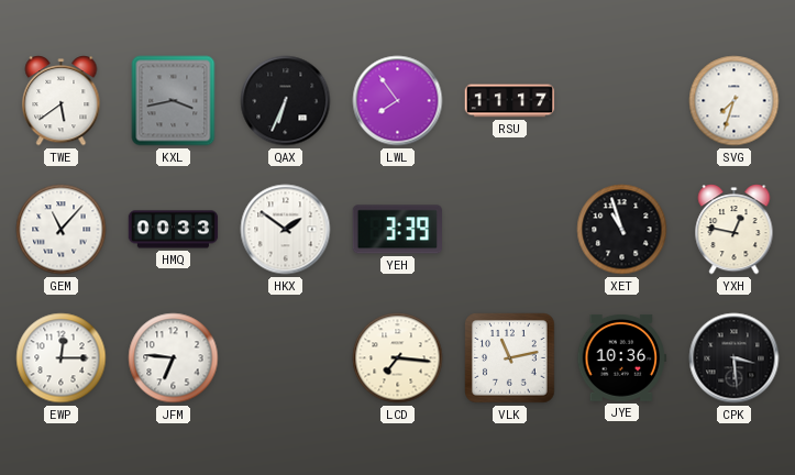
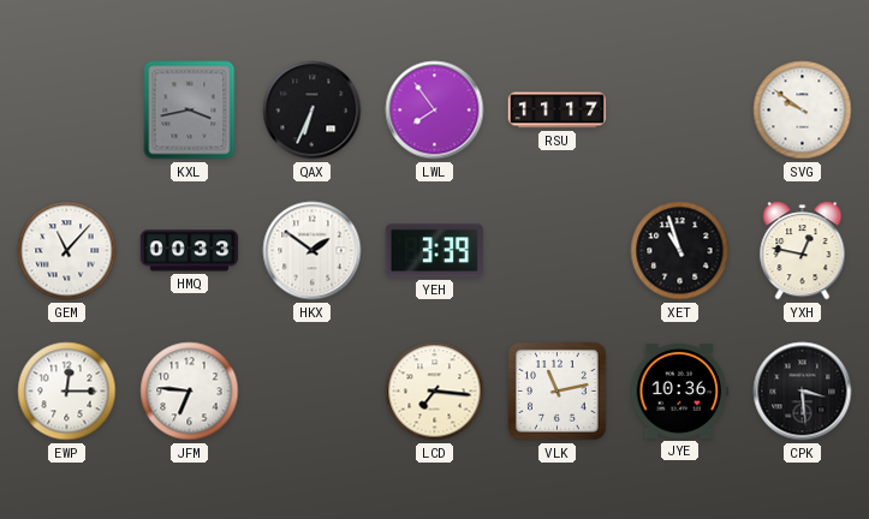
TWE: 5:39 -> none
SVG: 7:33 -> 9:51
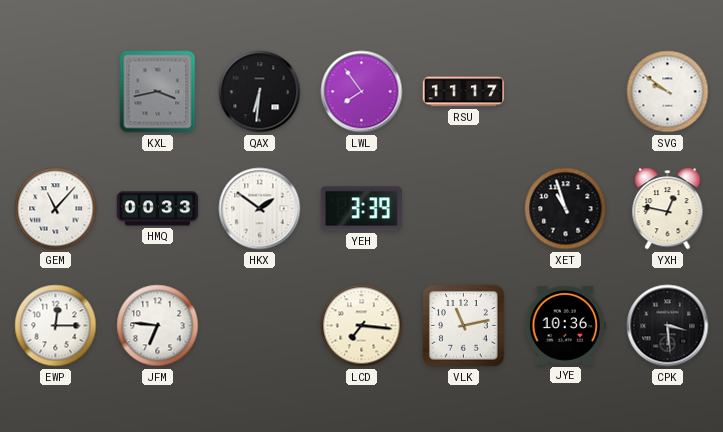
QAX: 6:34 -> 6:31
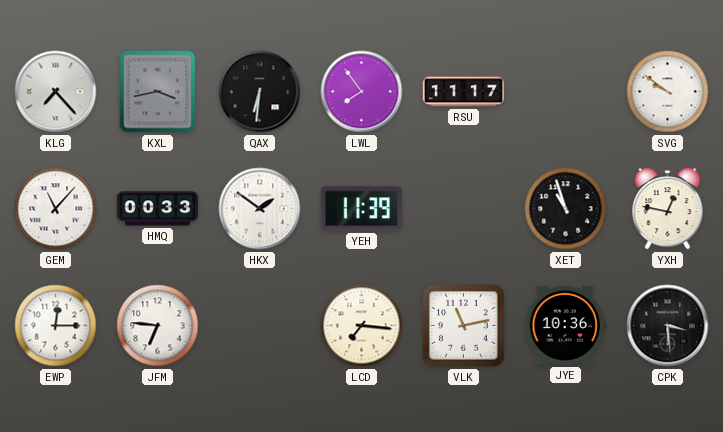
KLG: none -> 7:23
YEH: 3:39 -> 11:39
